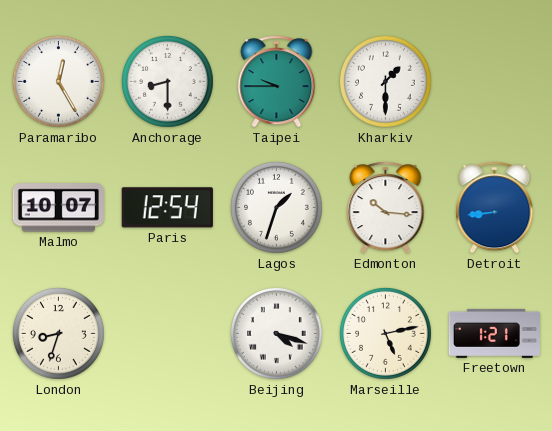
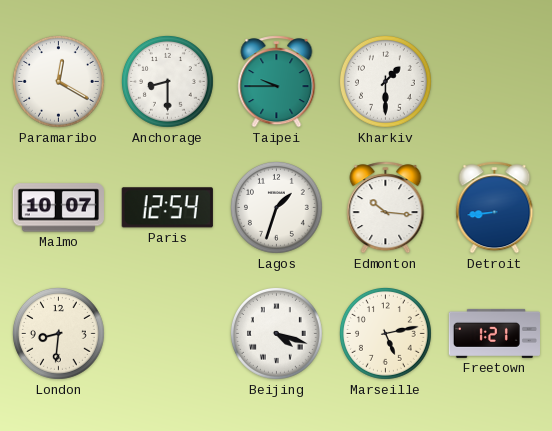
Paramaribo: 12:25 -> 12:20
London: 8:33 -> 8:31
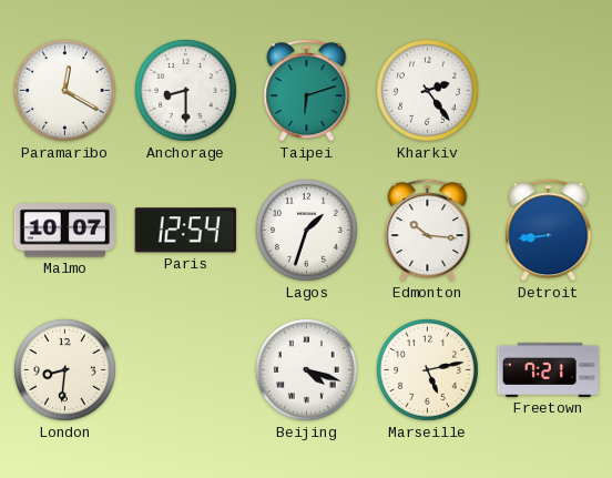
Taipei: 9:45 -> 6:12
Kharkiv: 1:30 -> 2:24
Freetown: 1:21 -> 7:21
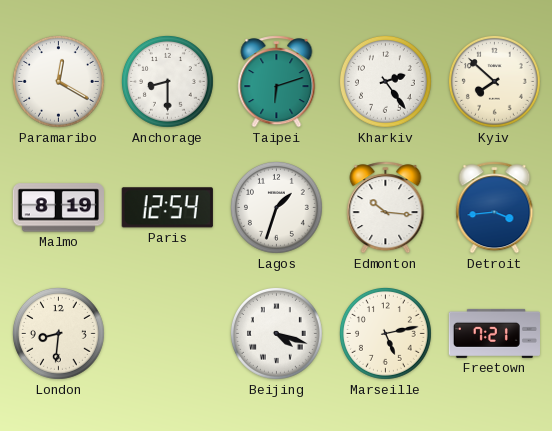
Kyiv: none -> 7:52
Malmo: 10:07 -> 8:19
Detroit: 8:44 -> 3:44
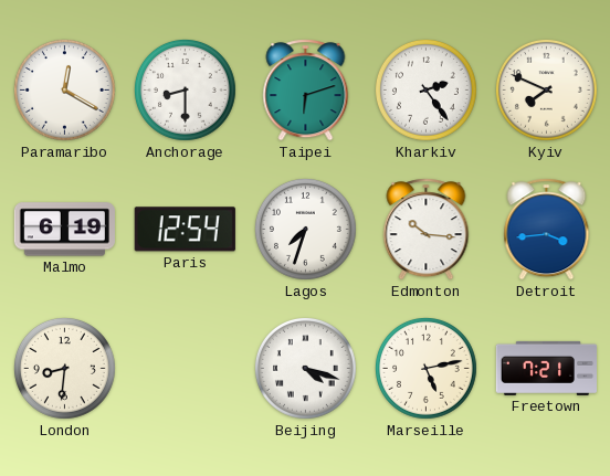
Kyiv: 7:52 -> 7:49
Malmo: 8:19 -> 6:19
Lagos: 1:33 -> 7:33
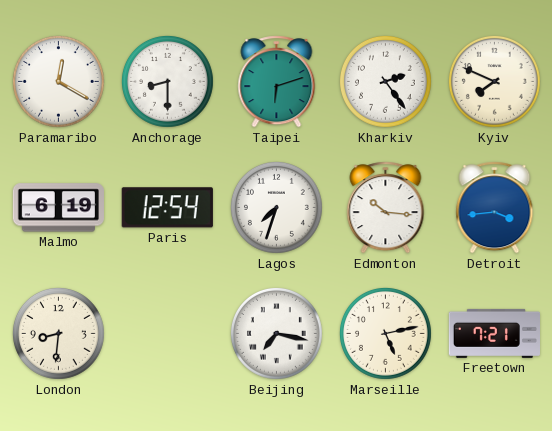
Beijing: 4:18 -> 7:17
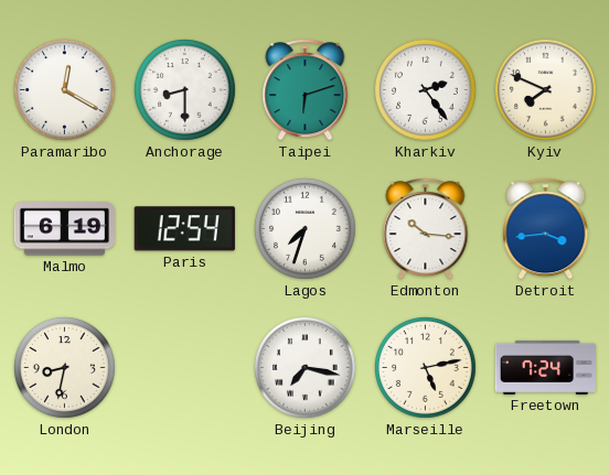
London: 8:31 -> 8:32
Freetown: 7:21 -> 7:24
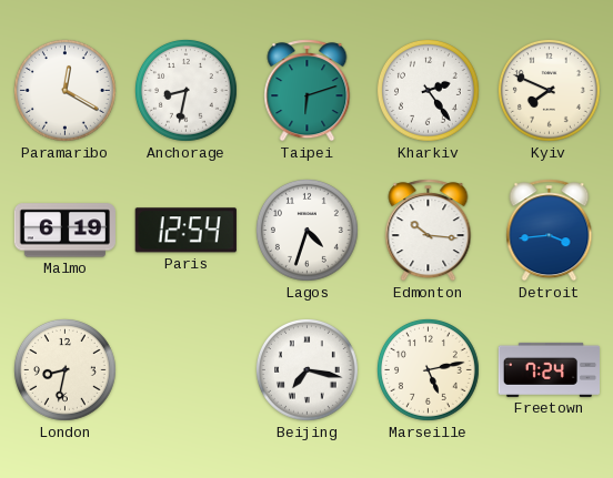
Anchorage: 8:30 -> 8:32
Lagos: 7:33 -> 4:33
